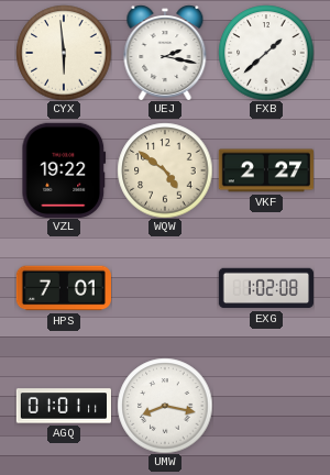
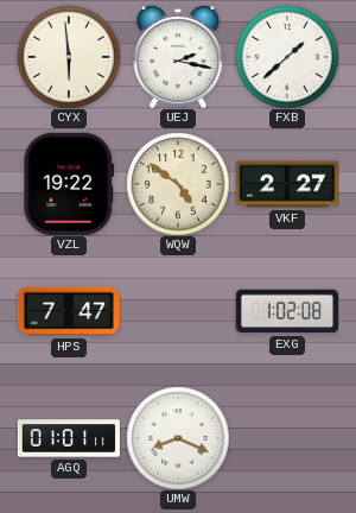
HPS: 7:01 -> 7:47
UMW: 8:17 -> 8:19
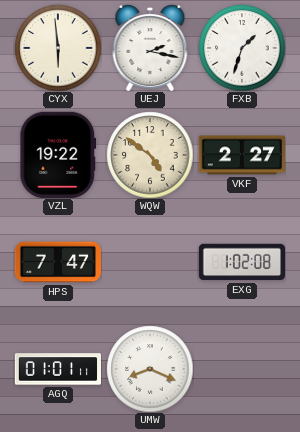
FXB: 1:38 -> 1:33
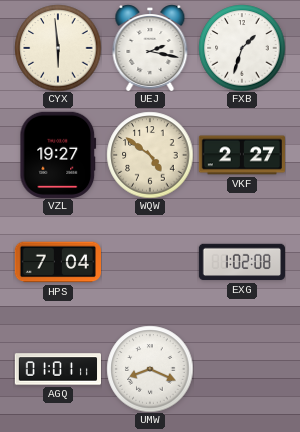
VZL: 19:22 -> 19:27
HPS: 7:47 -> 7:04
